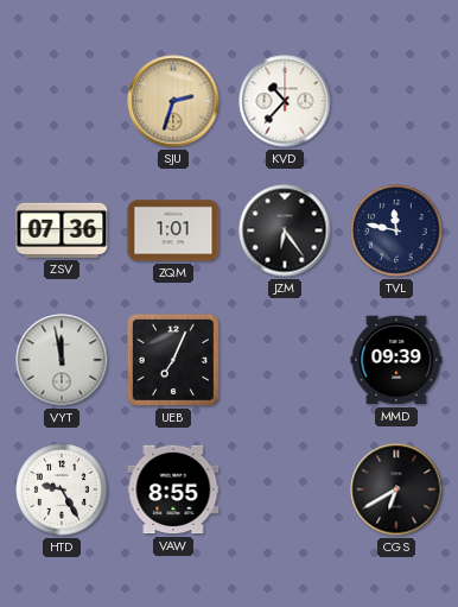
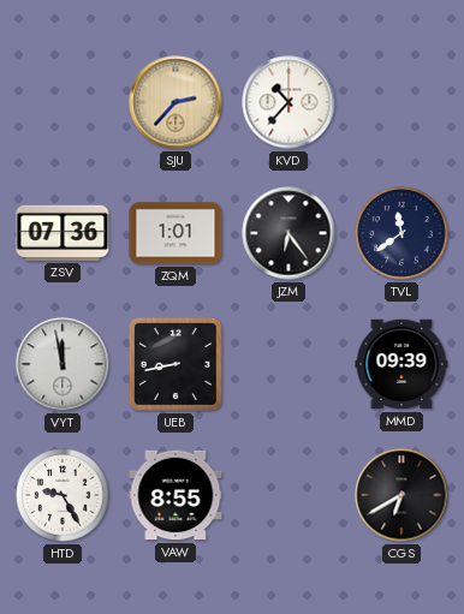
SJU: 2:33 -> 2:37
TVL: 11:47 -> 11:39
UEB: 7:04 -> 8:43
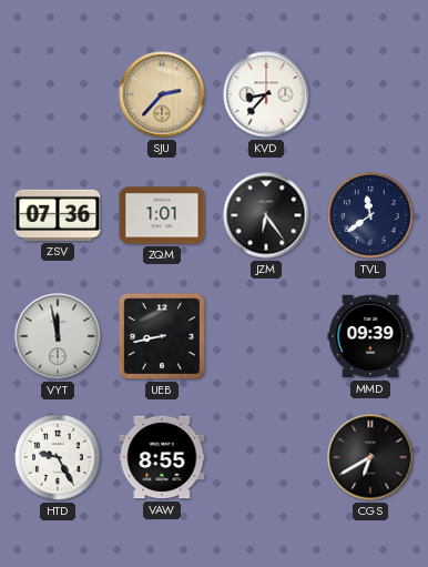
KVD: 10:37 -> 8:37
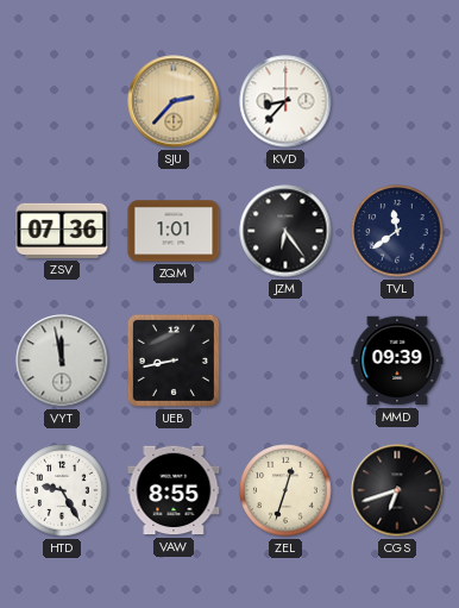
ZEL: none -> 12:33
CGS: 6:40 -> 6:42
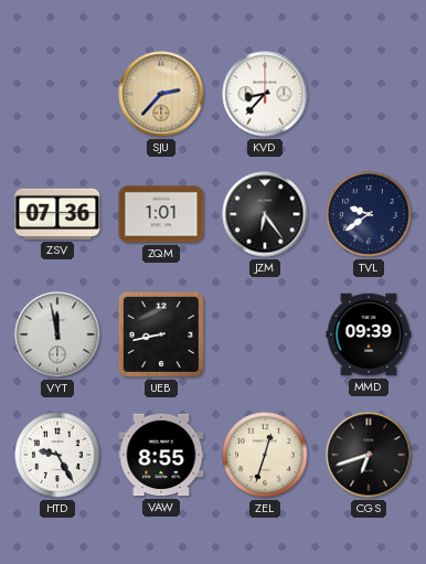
TVL: 11:39 -> 9:39
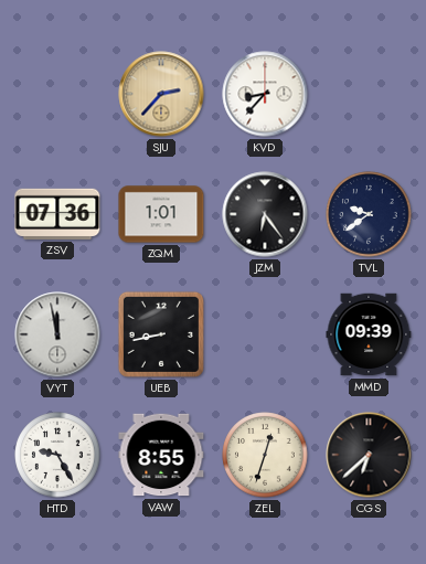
CGS: 6:42 -> 6:38
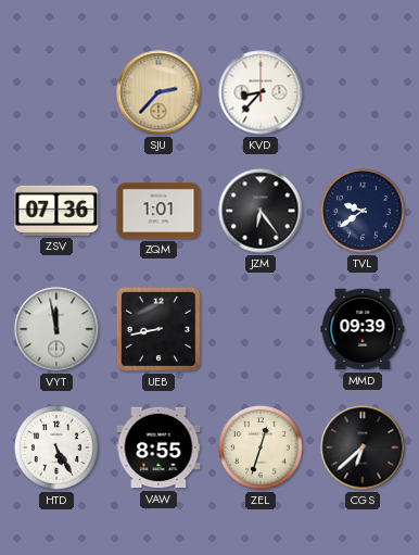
HTD: 9:25 -> 5:25
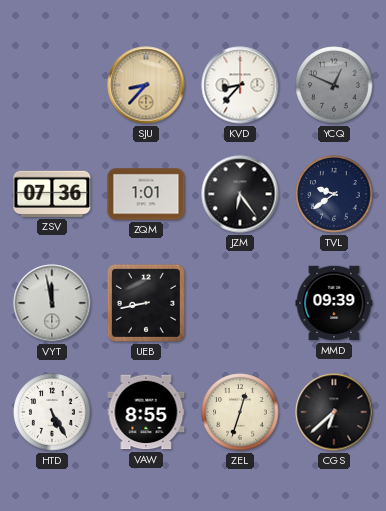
SJU: 2:37 -> 8:37
YCQ: none -> 12:49
